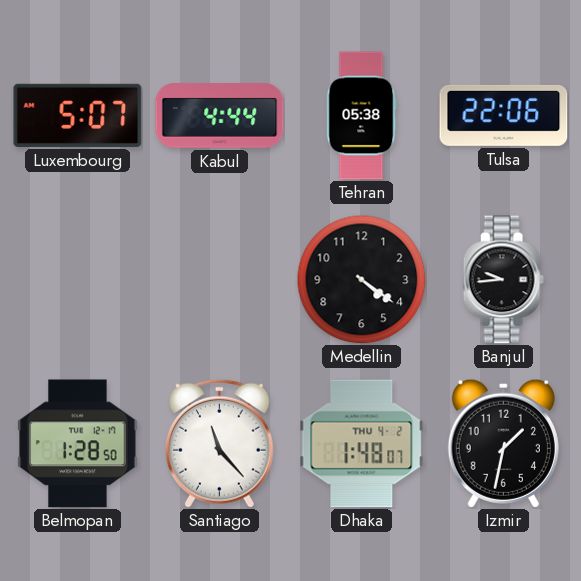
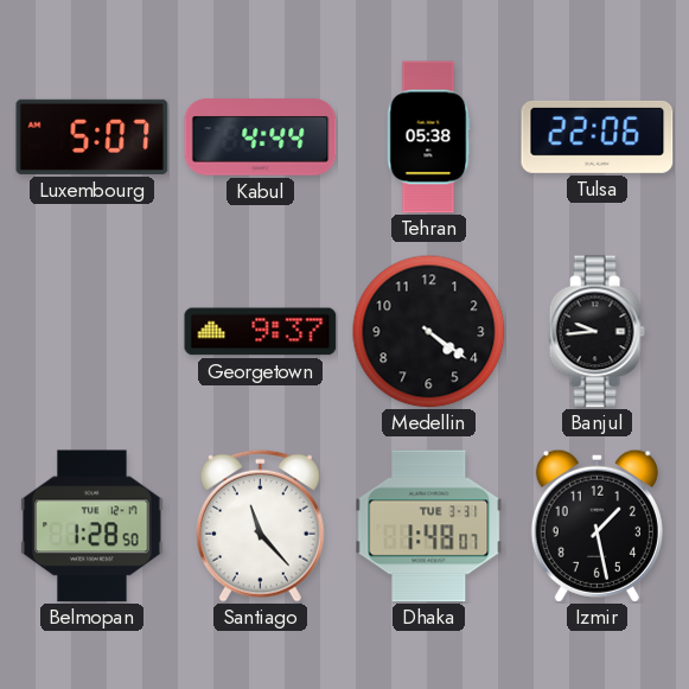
Georgetown: none -> 9:37
Dhaka date: THU 4-2 -> TUE 3-31
Izmir: 1:32 -> 1:28
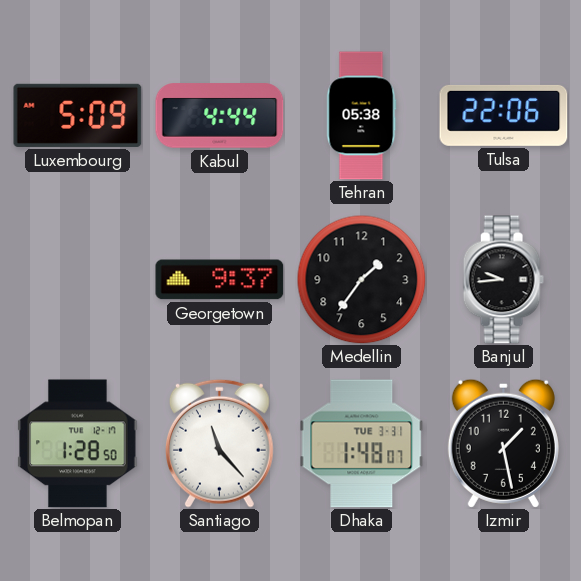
Luxembourg: 5:07 -> 5:09
Medellin: 4:21 -> 1:36
